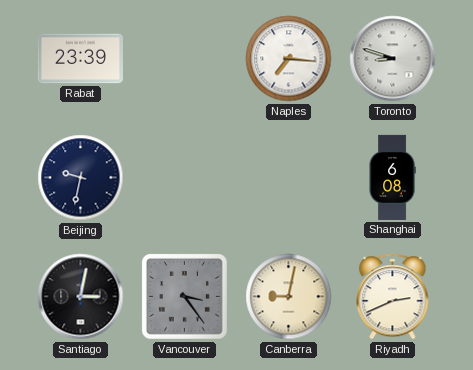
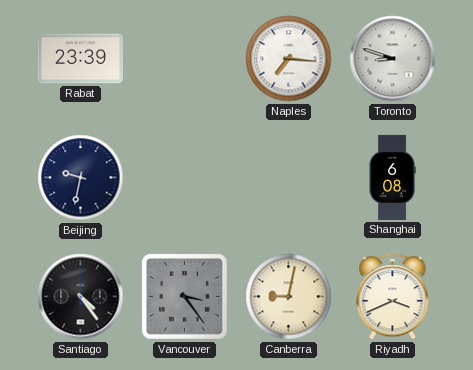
Santiago: 3:02 -> 4:24
Riyadh: 2:41 -> 3:41
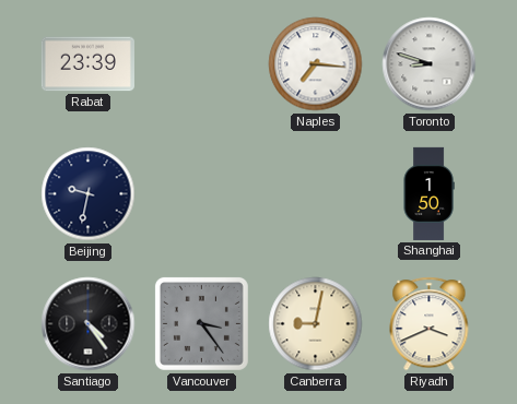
Shanghai: 6:08 -> 1:50
